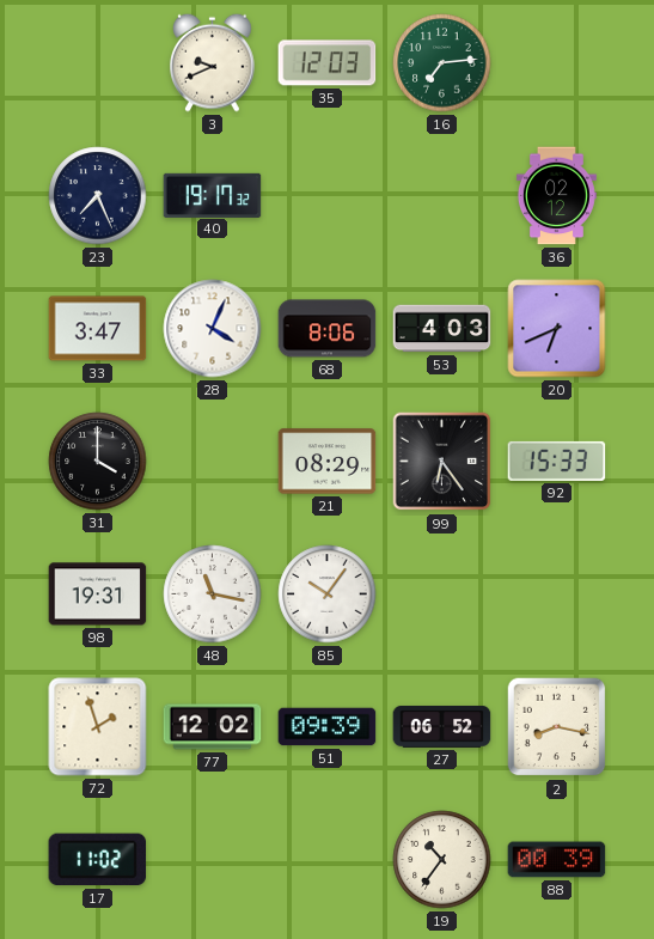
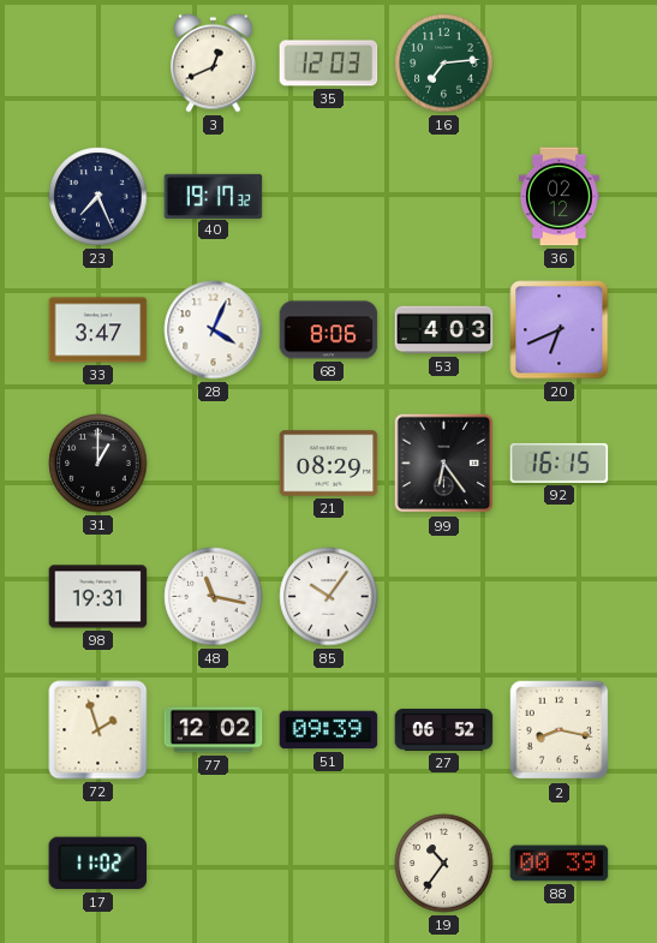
3: 9:41 -> 12:41
31: 4:00 -> 1:00
92: 15:33 -> 16:15
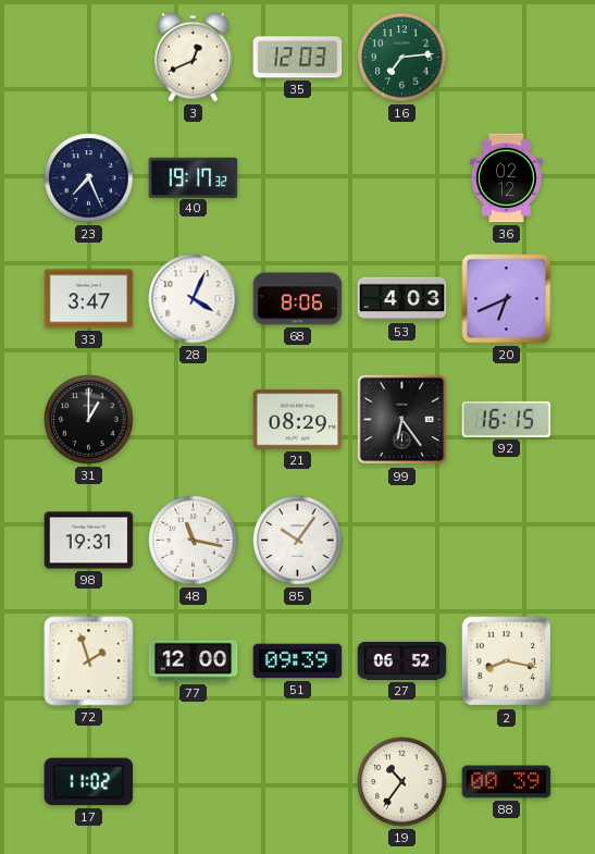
77: 12:02 -> 12:00
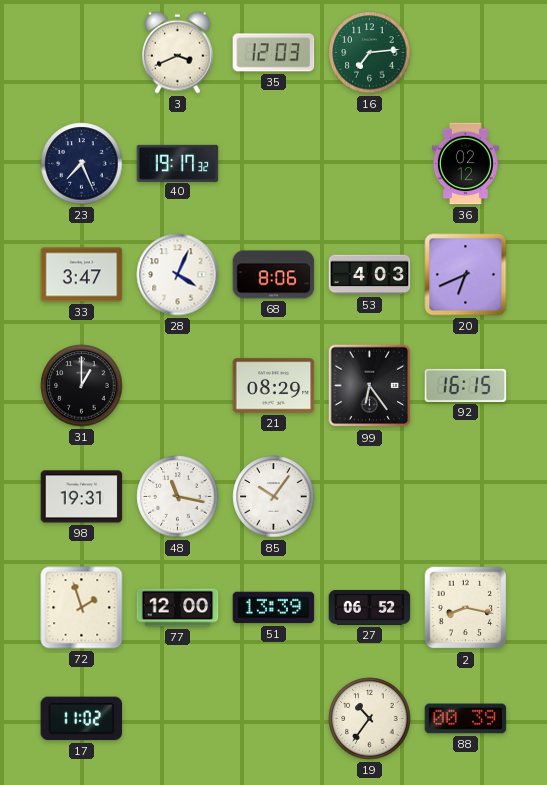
3: 12:41 -> 3:41
51: 09:39 -> 13:39
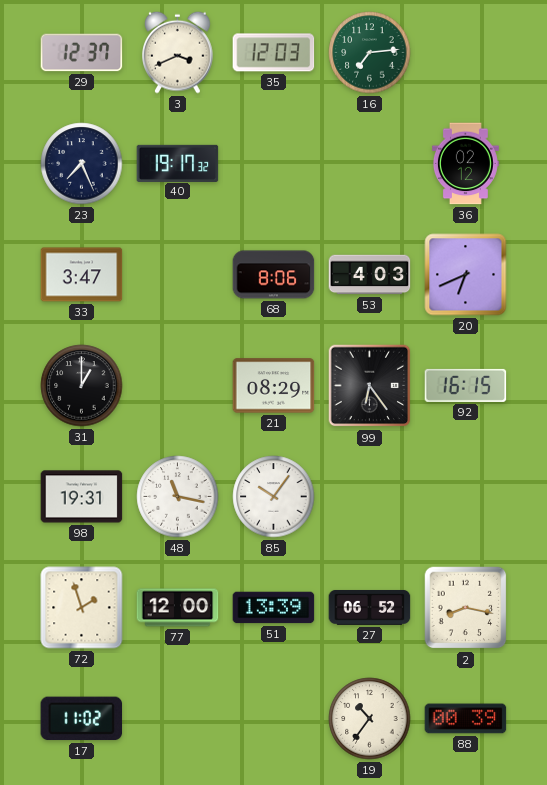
29: none -> 12:37
28: 4:04 -> none
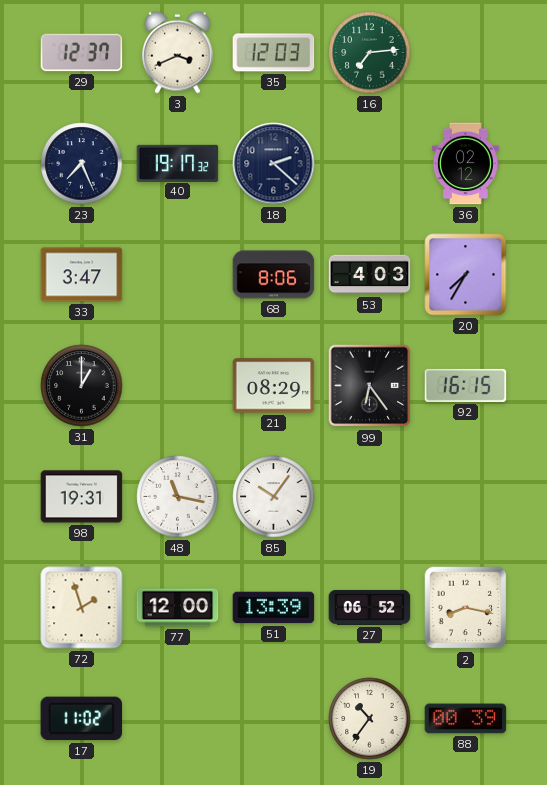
18: none -> 2:22
20: 6:41 -> 7:35
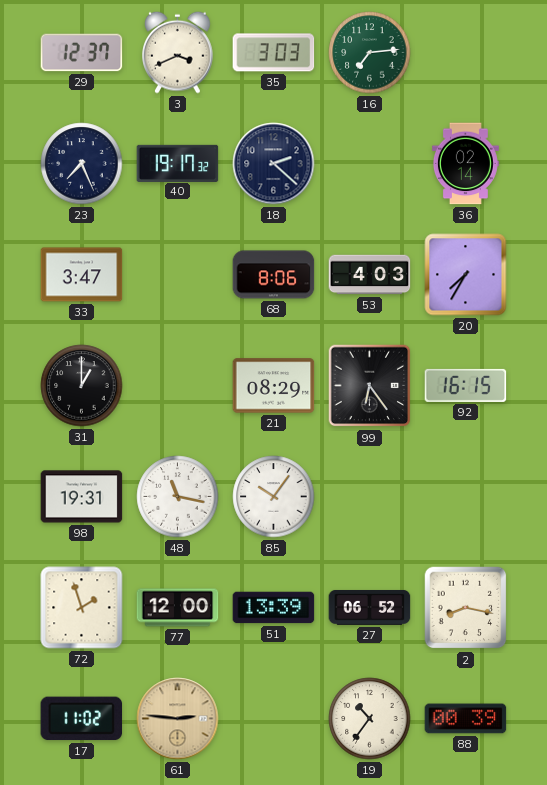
35: 12:03 -> 3:03
36: 02:12 -> 02:14
61: none -> 2:46
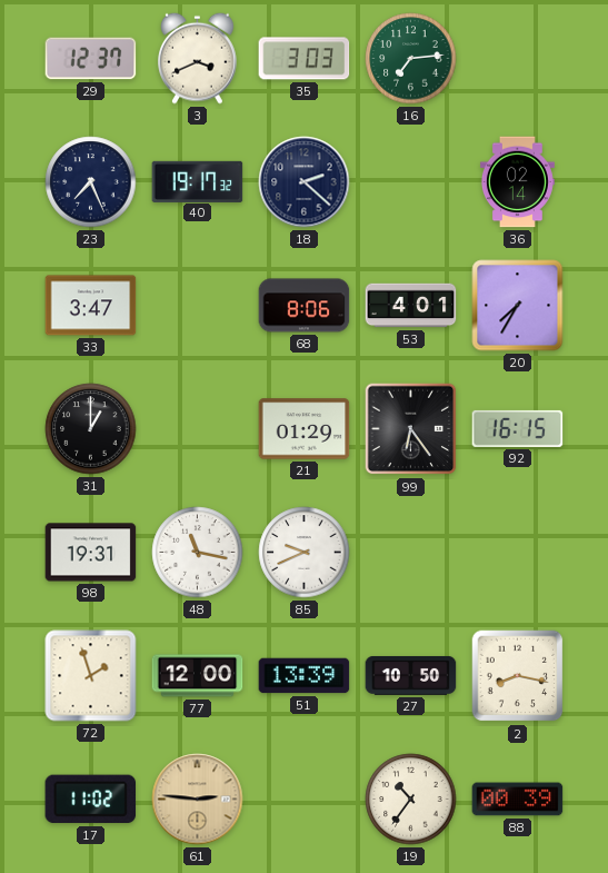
53: 4:03 -> 4:01
21: 08:29 -> 01:29
85: 10:06 -> 9:41
27: 06:52 -> 10:50
